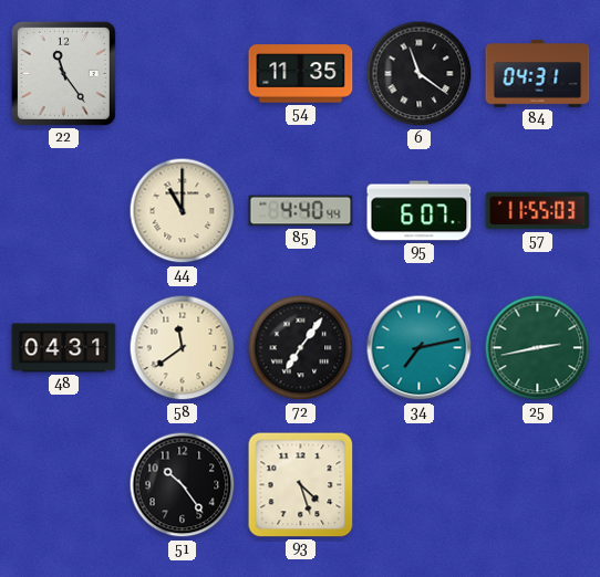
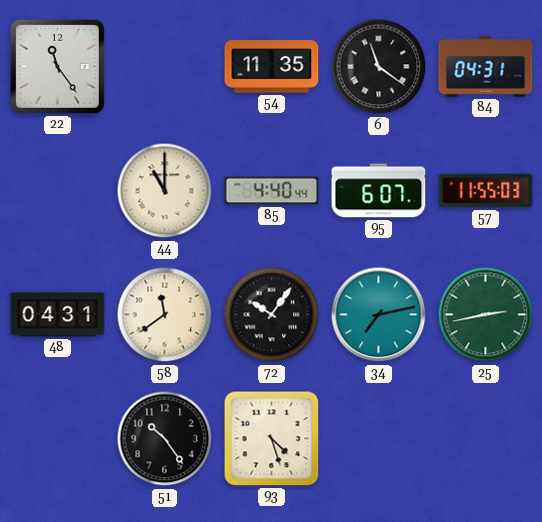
72: 7:06 -> 10:06
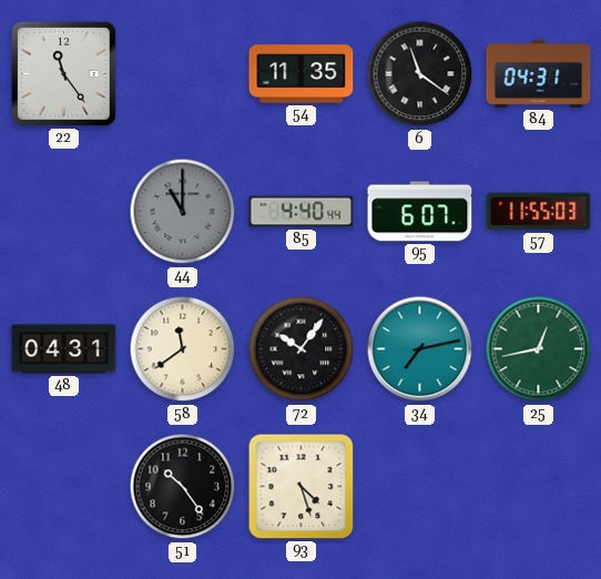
44 dial: cream -> grey
25: 2:43 -> 12:43
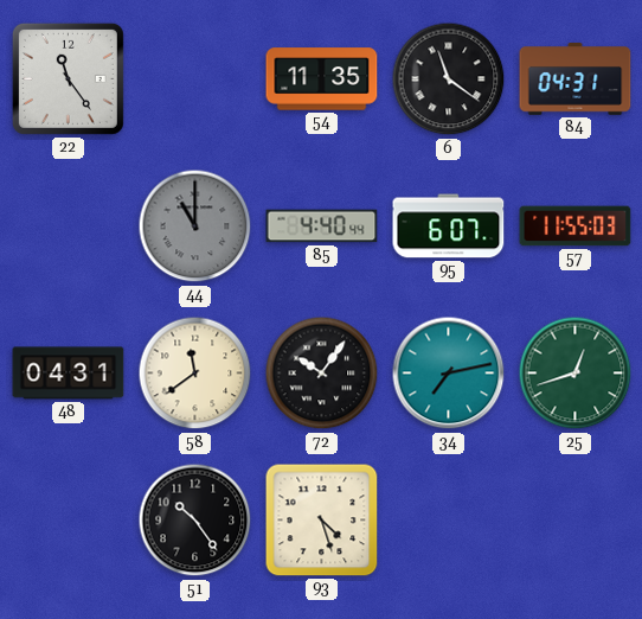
25: 12:43 -> 12:42
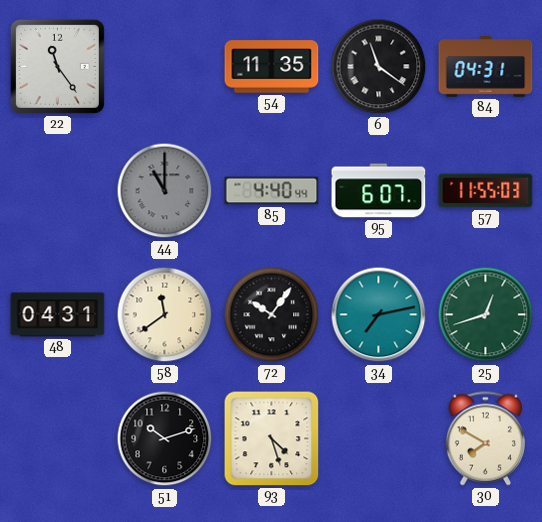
51: 10:24 -> 10:12
30: none -> 7:50
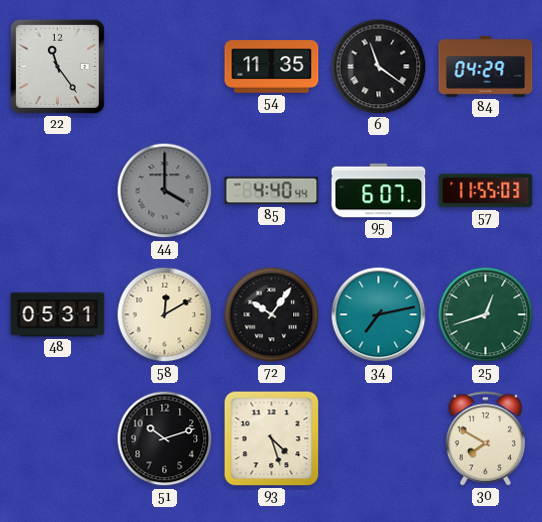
84: 04:31 -> 04:29
44: 11:00 -> 4:00
48: 04:31 -> 05:31
58: 11:39 -> 12:10
